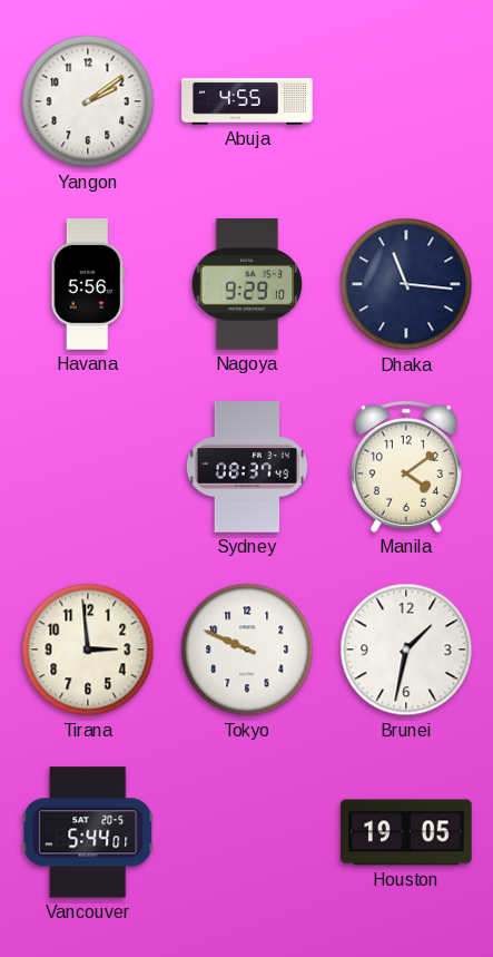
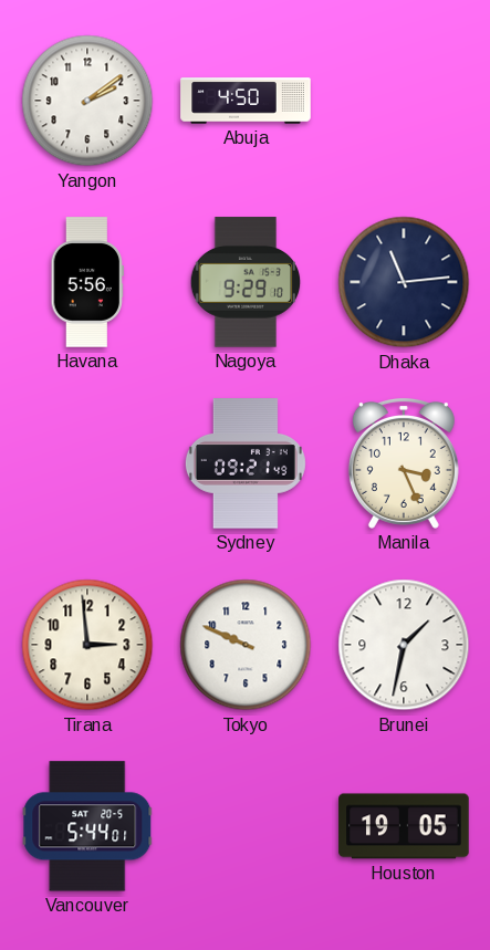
Abuja: 4:55 -> 4:50
Dhaka: 11:16 -> 11:14
Sydney: 08:37 -> 09:21
Manila: 4:09 -> 3:26
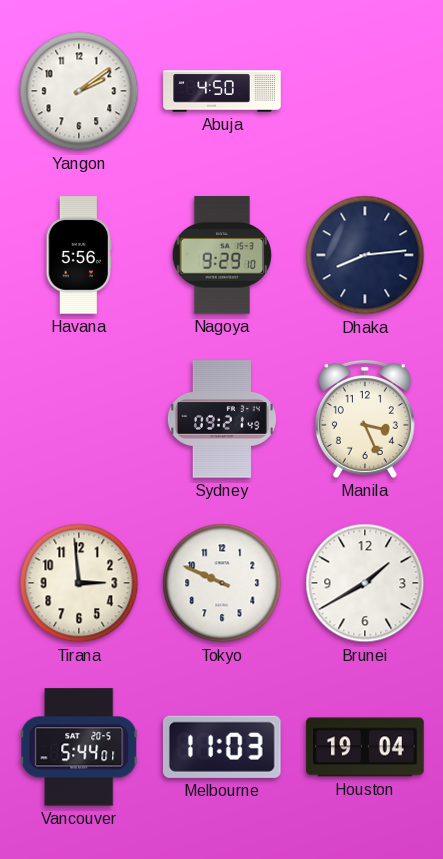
Dhaka: 11:14 -> 8:14
Brunei: 1:32 -> 1:40
Melbourne: none -> 11:03
Houston: 19:05 -> 19:04
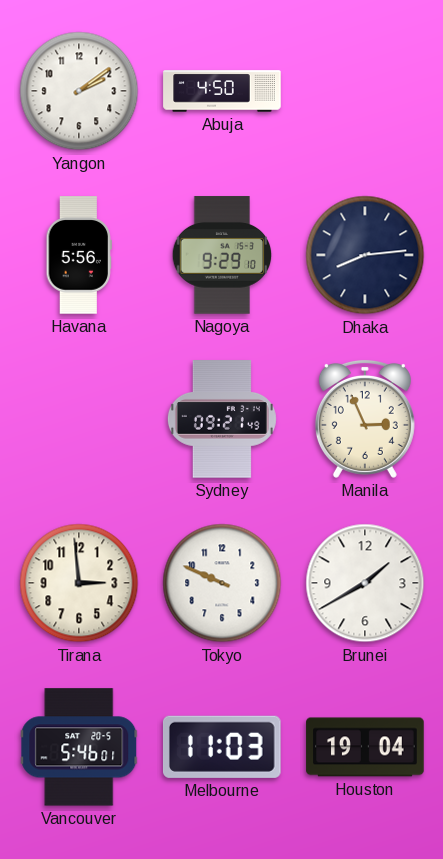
Manila: 3:26 -> 2:56
Vancouver: 5:44 -> 5:46
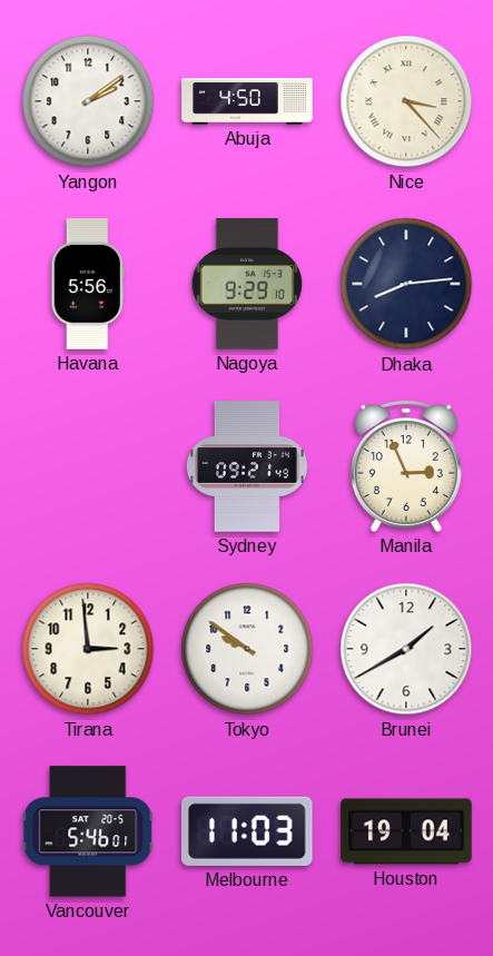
Nice: none -> 3:23
Tokyo: 9:49 -> 9:51
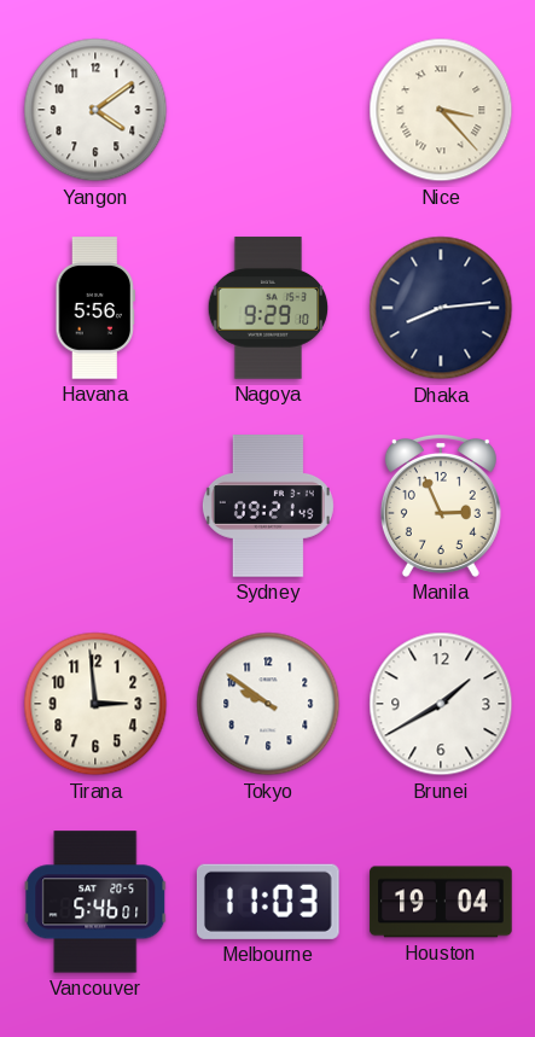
Yangon: 2:09 -> 4:09
Abuja: 4:50 -> none
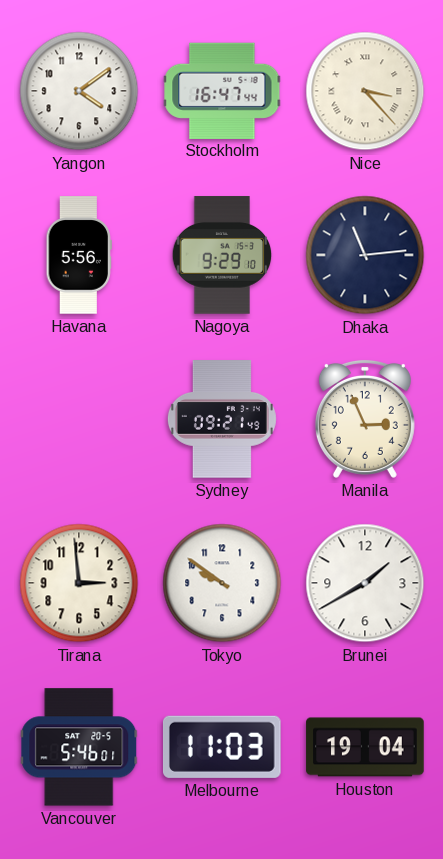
Stockholm: none -> 16:47
Dhaka: 8:14 -> 11:14
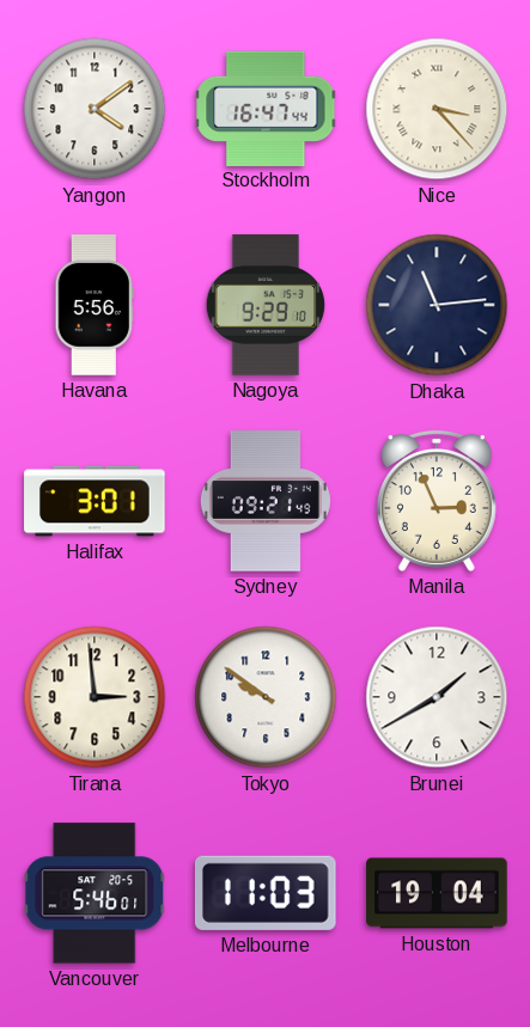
Halifax: none -> 3:01
